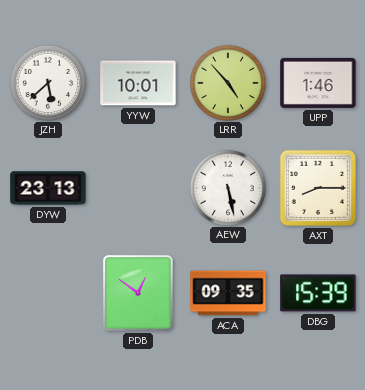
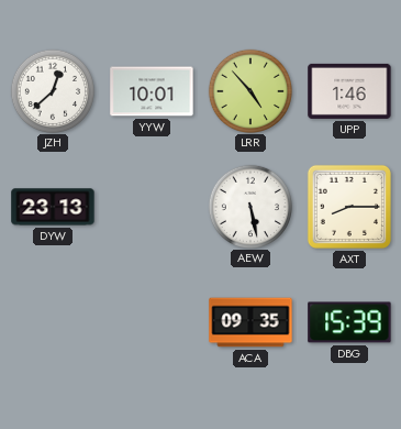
JZH: 5:38 -> 12:38
PDB: 12:51 -> none
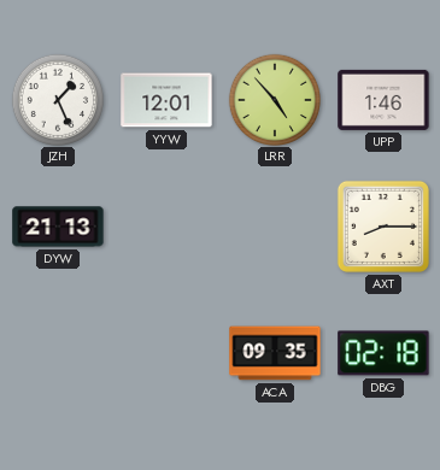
JZH: 12:38 -> 1:26
YYW: 10:01 -> 12:01
DYW: 23:13 -> 21:13
AEW: 5:28 -> none
DBG: 15:39 -> 02:18
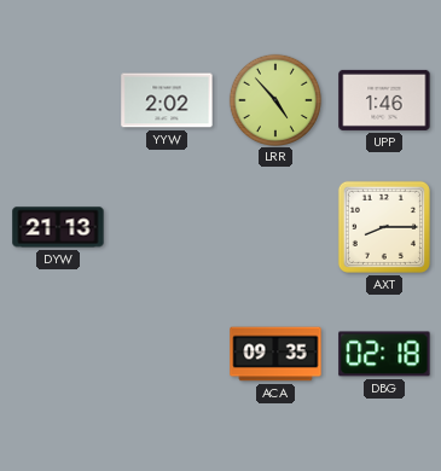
JZH: 1:26 -> none
YYW: 12:01 -> 2:02
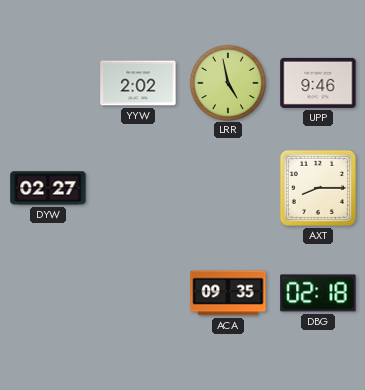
LRR: 4:53 -> 4:58
UPP: 1:46 -> 9:46
DYW: 21:13 -> 02:27
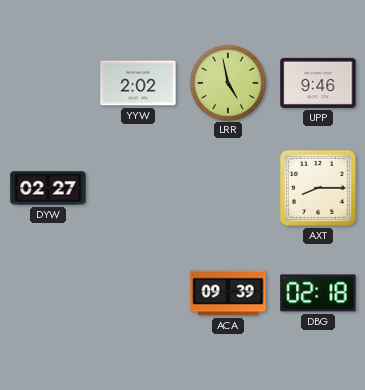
ACA: 09:35 -> 09:39
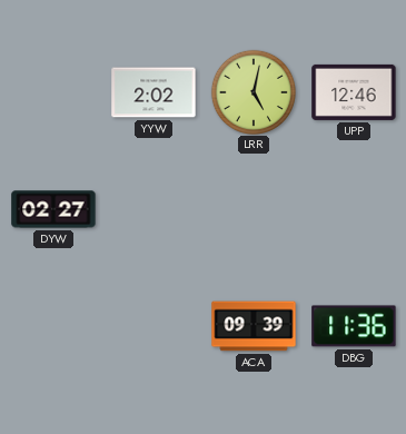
LRR: 4:58 -> 5:02
UPP: 9:46 -> 12:46
AXT: 8:15 -> none
DBG: 02:18 -> 11:36
